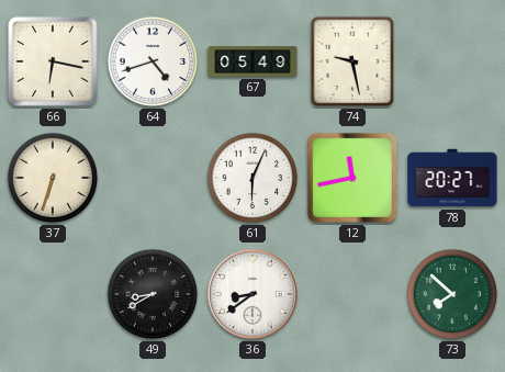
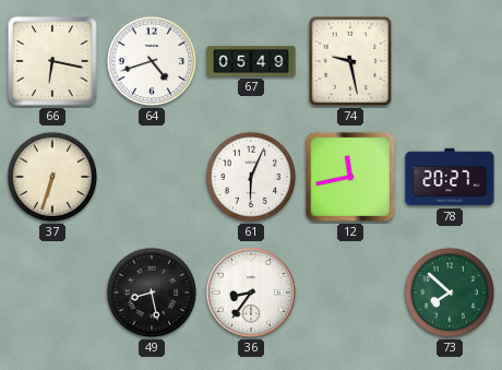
49: 8:40 -> 8:28
36: 8:39 -> 8:36
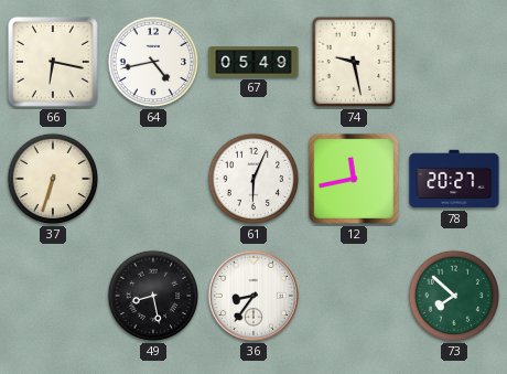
64: 4:42 -> 4:43
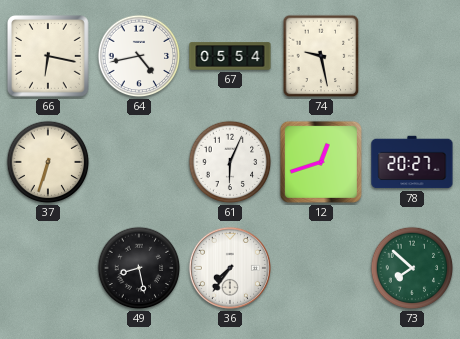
67: 05:49 -> 05:54
12: 11:43 -> 12:42
36: 8:36 -> 7:36
